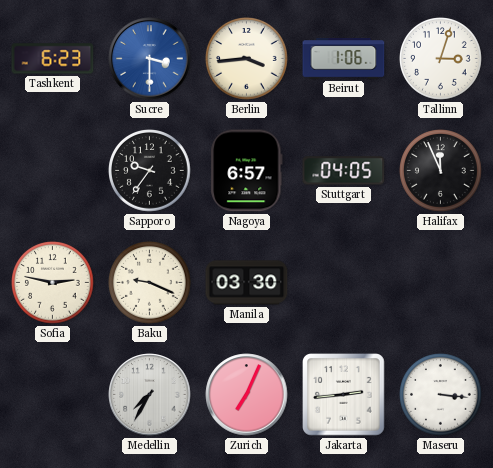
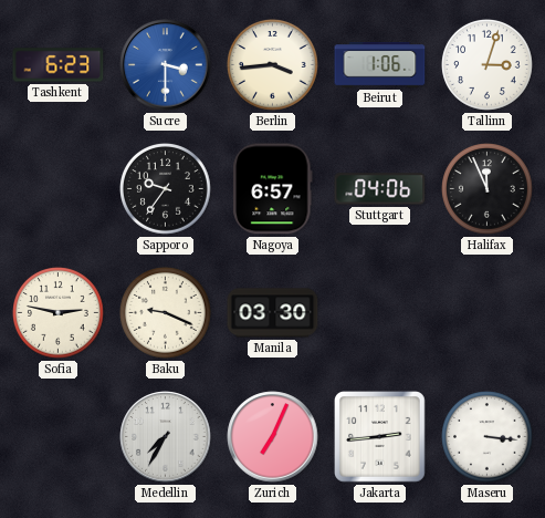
Stuttgart: 04:05 -> 04:06
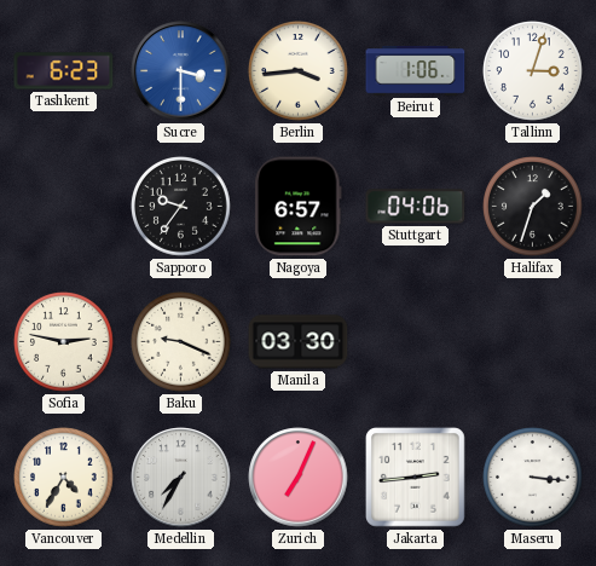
Halifax: 11:56 -> 1:33
Vancouver: none -> 4:35
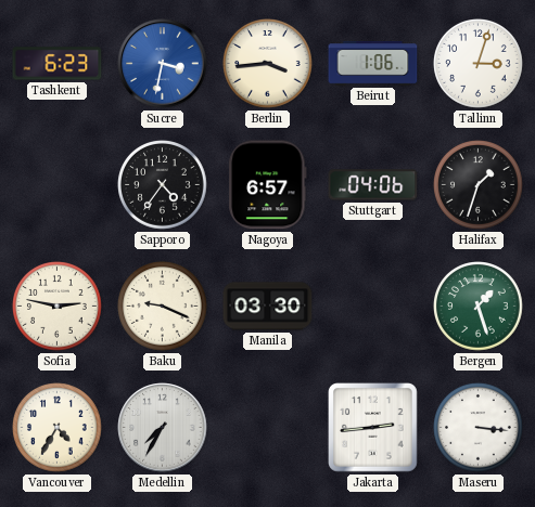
Sucre: 3:30 -> 3:32
Sapporo: 9:36 -> 4:36
Bergen: none -> 1:27
Zurich: 7:04 -> none
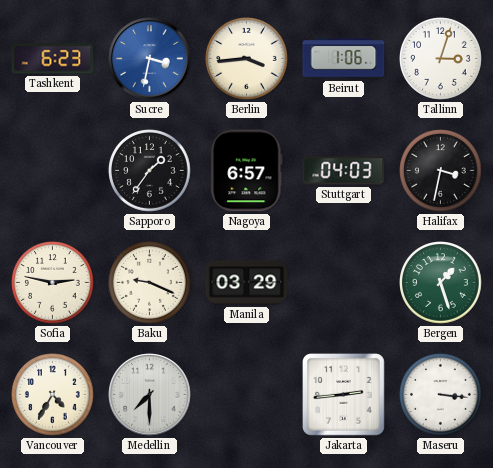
Sapporo: 4:36 -> 1:36
Stuttgart: 04:06 -> 04:03
Halifax: 1:33 -> 3:32
Manila: 03:30 -> 03:29
Medellin: 7:35 -> 7:30
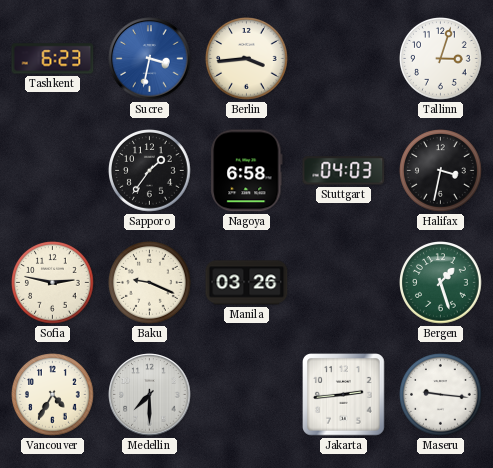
Beirut: 1:06 -> none
Nagoya: 6:57 -> 6:58
Manila: 03:29 -> 03:26
Maseru: 3:16 -> 9:16
